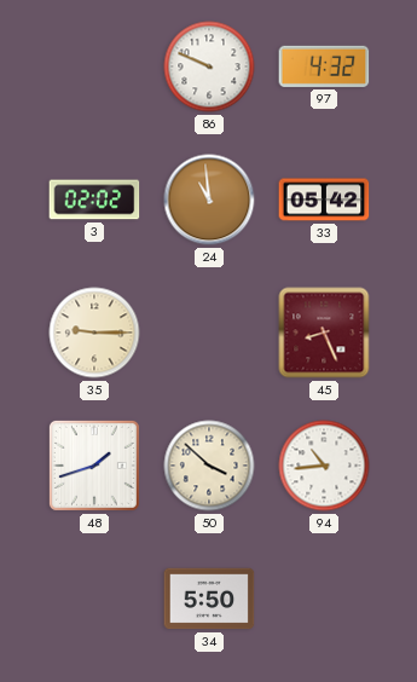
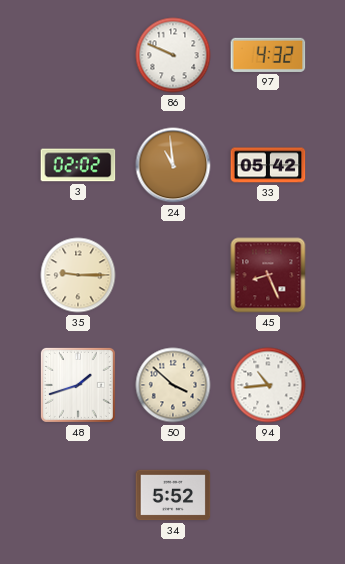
34: 5:50 -> 5:52
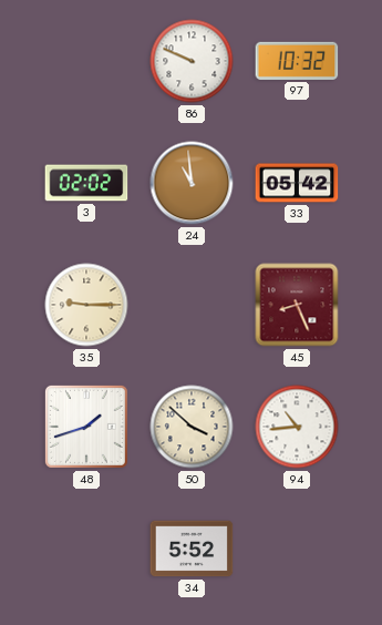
97: 4:32 -> 10:32
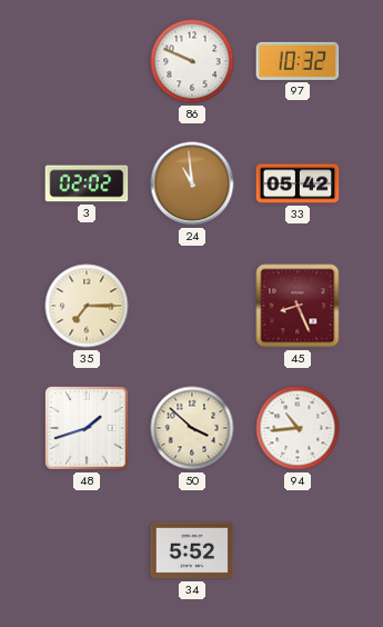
35: 9:15 -> 7:15
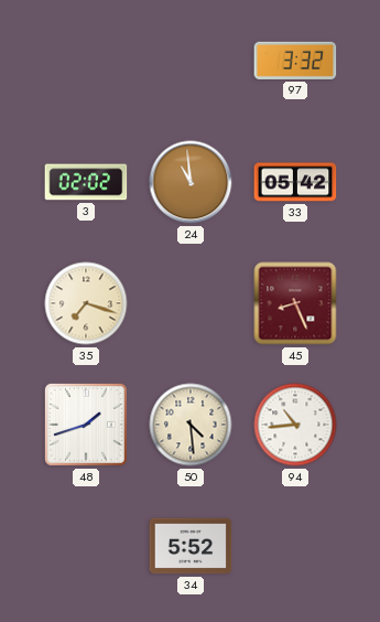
86: 9:49 -> none
97: 10:32 -> 3:32
35: 7:15 -> 7:18
50: 3:52 -> 4:29
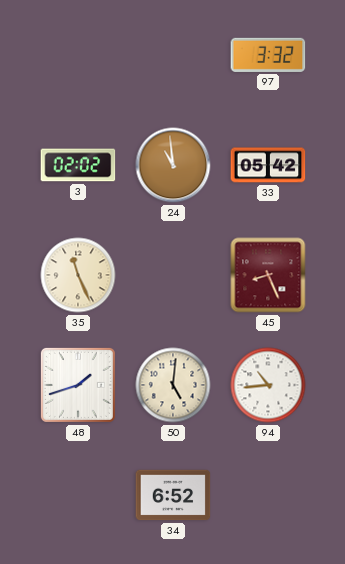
35: 7:18 -> 11:26
50: 4:29 -> 5:01
34: 5:52 -> 6:52
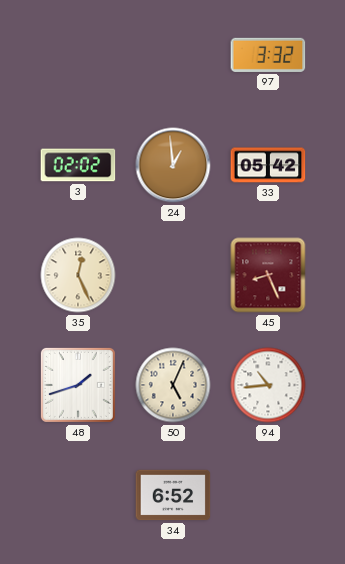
24: 10:59 -> 12:59
35: 11:26 -> 12:26
50: 5:01 -> 5:04
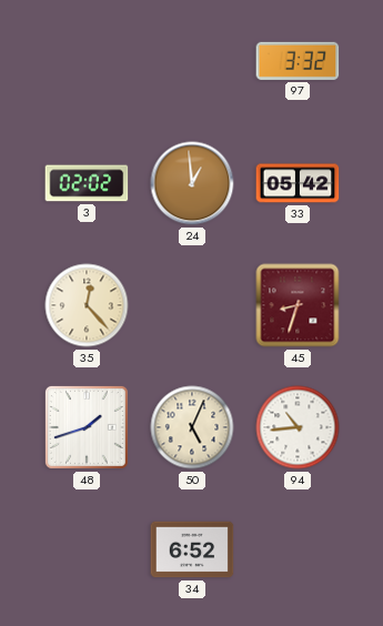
35: 12:26 -> 12:23
45: 8:26 -> 8:33
